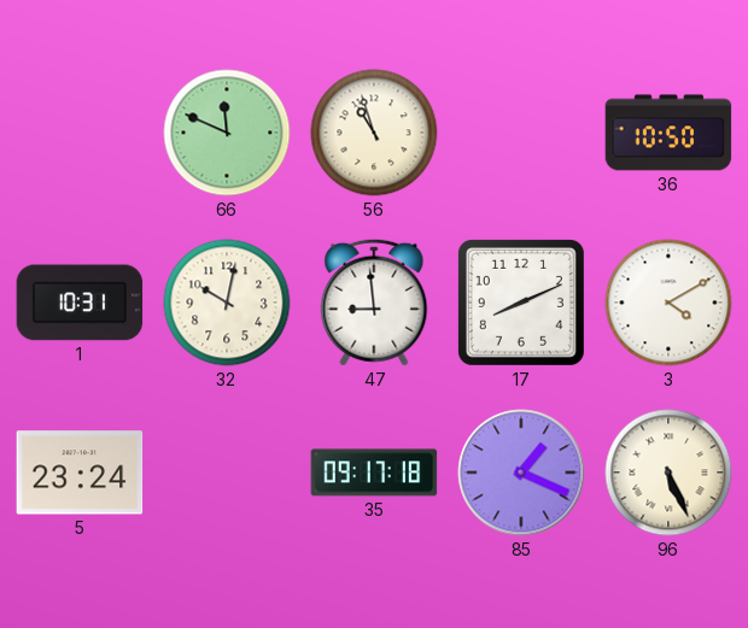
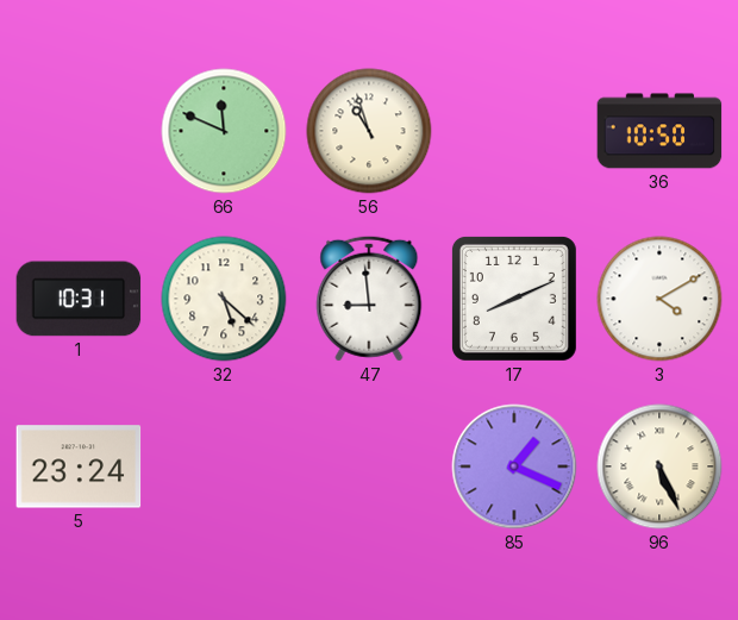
32: 10:02 -> 5:22
35: 09:17 -> none
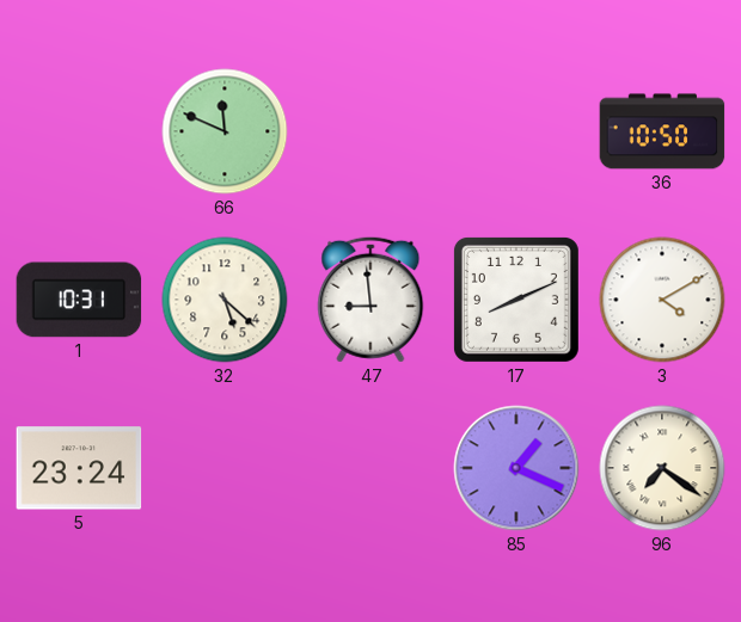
56: 10:57 -> none
96: 5:26 -> 7:21
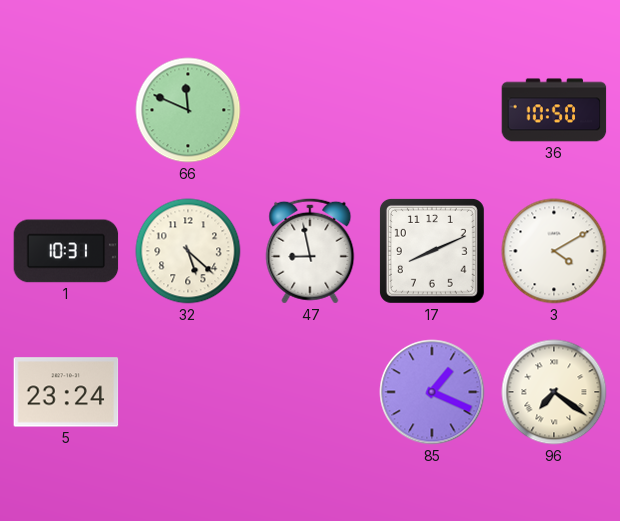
47: 8:59 -> 8:58
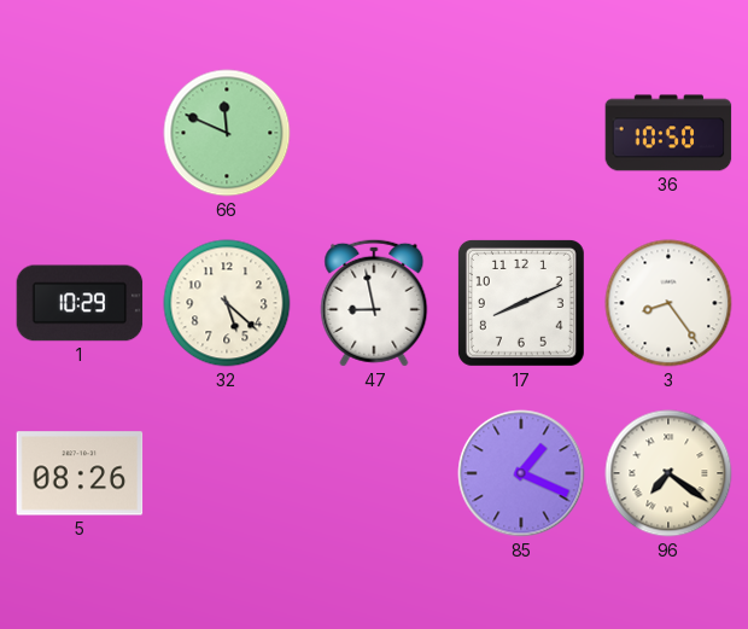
1: 10:31 -> 10:29
3: 4:10 -> 8:24
5: 23:24 -> 08:26
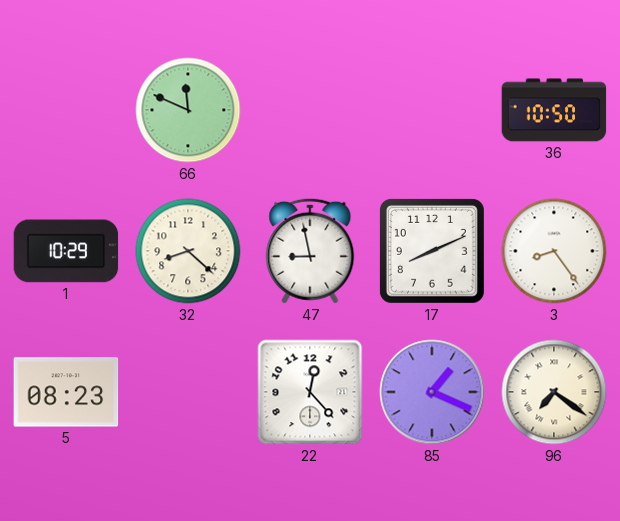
32: 5:22 -> 8:22
5: 08:26 -> 08:23
22: none -> 12:23
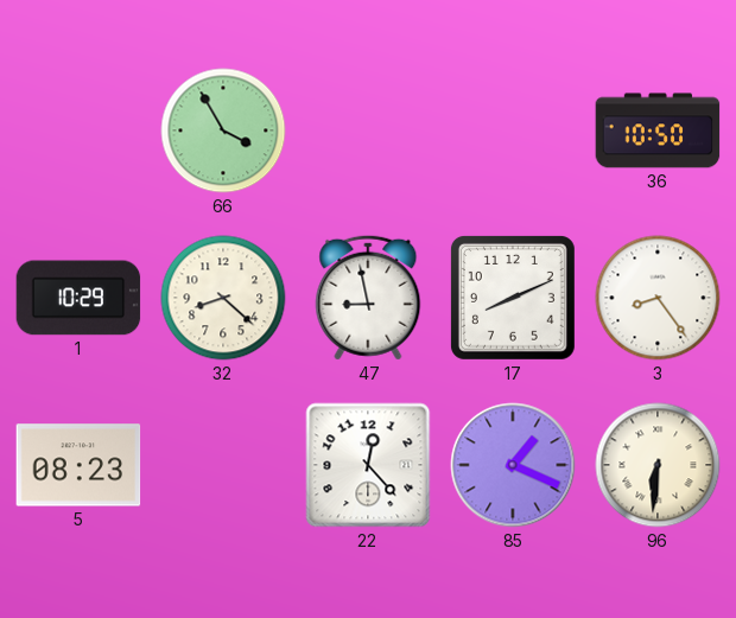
66: 11:49 -> 3:55
96: 7:21 -> 6:31
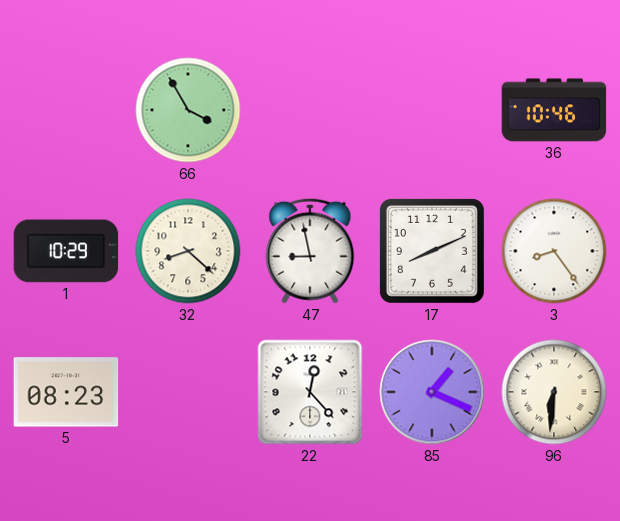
36: 10:50 -> 10:46
